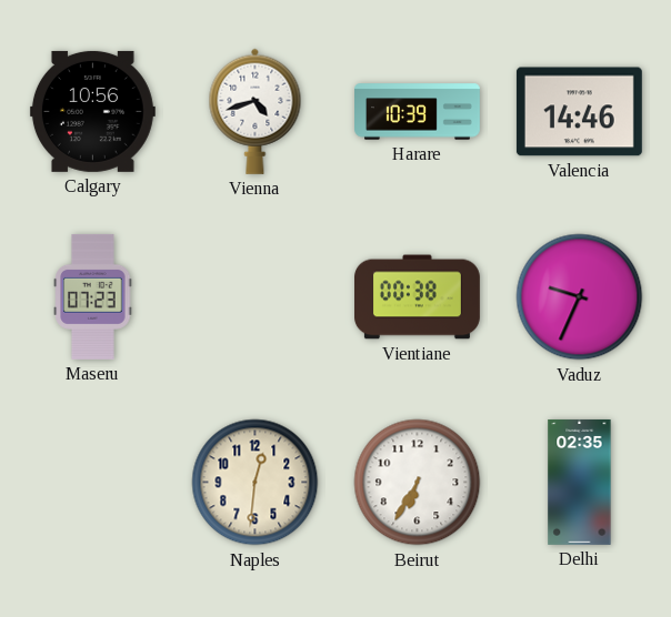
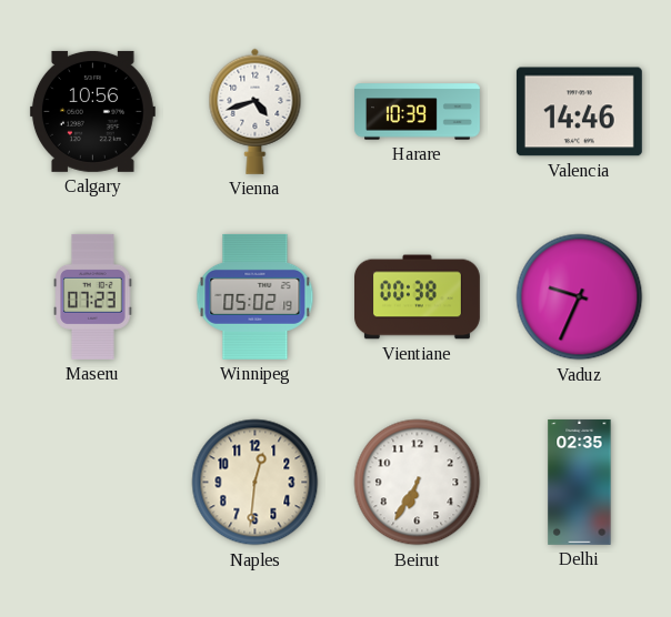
Winnipeg: none -> 05:02
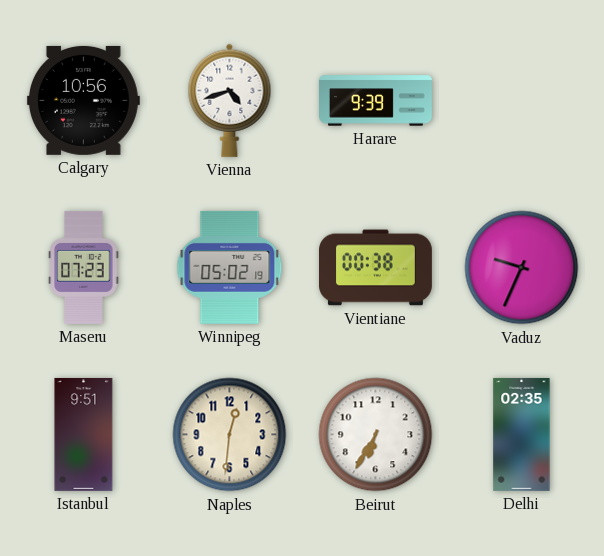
Harare: 10:39 -> 9:39
Valencia: 14:46 -> none
Istanbul: none -> 9:51
